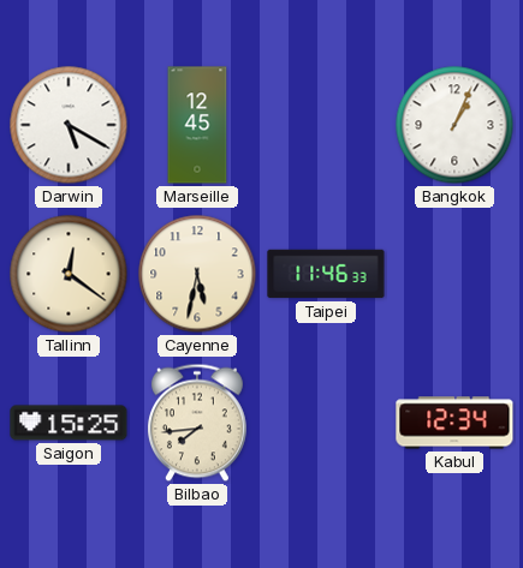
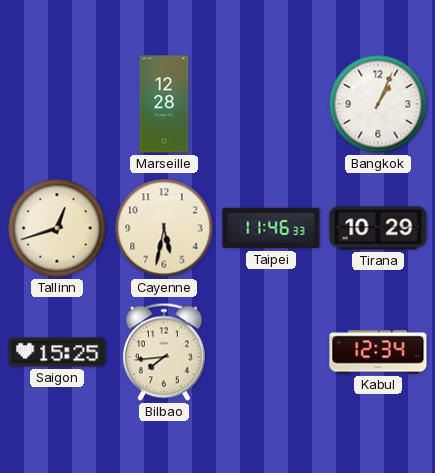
Darwin: 5:20 -> none
Marseille: 12:45 -> 12:28
Tallinn: 12:21 -> 12:42
Tirana: none -> 10:29
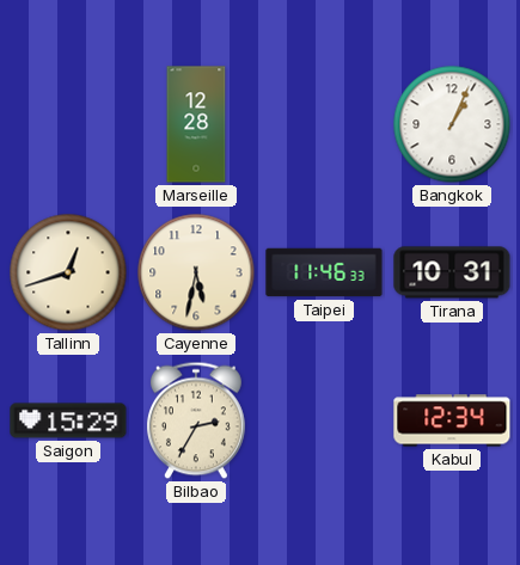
Tirana: 10:29 -> 10:31
Saigon: 15:25 -> 15:29
Bilbao: 7:44 -> 2:35
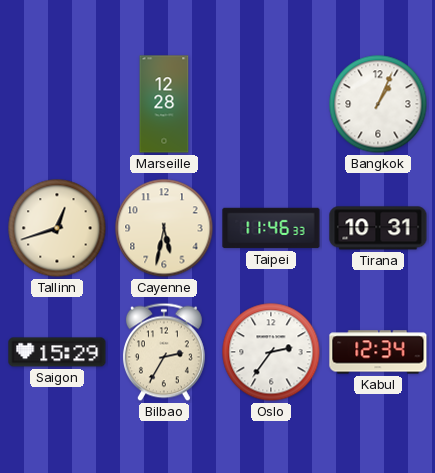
Oslo: none -> 2:36
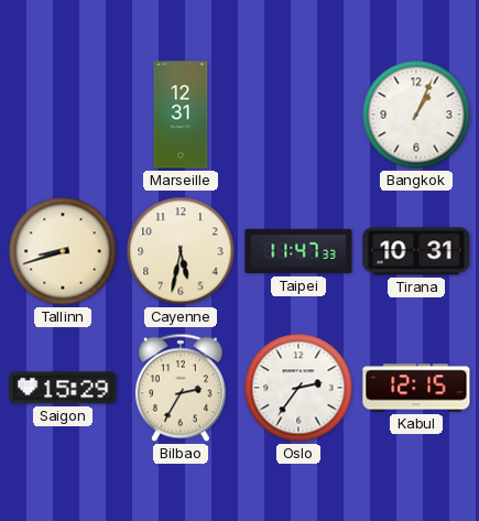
Marseille: 12:28 -> 12:31
Tallinn: 12:42 -> 8:42
Taipei: 11:46 -> 11:47
Kabul: 12:34 -> 12:15
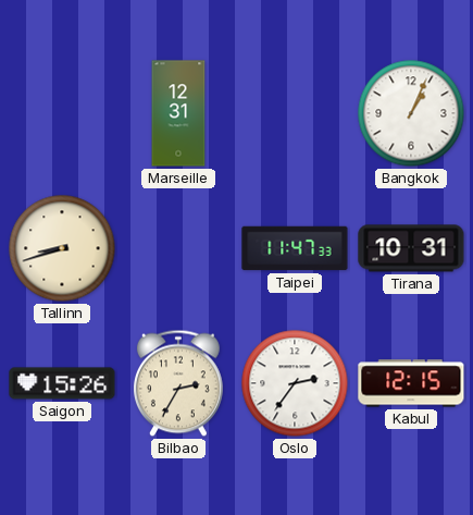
Cayenne: 5:32 -> none
Saigon: 15:29 -> 15:26
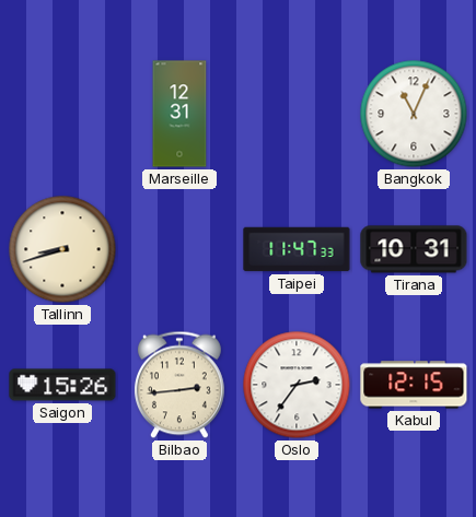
Bangkok: 1:04 -> 11:04
Bilbao: 2:35 -> 2:44
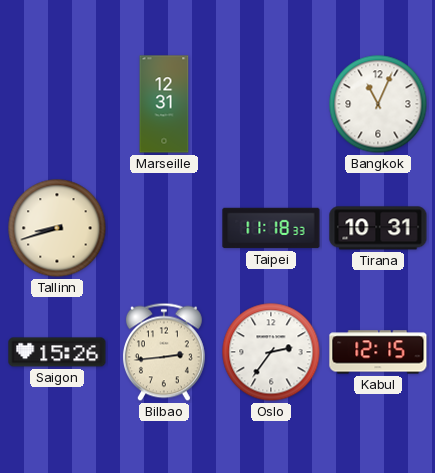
Taipei: 11:47 -> 11:18
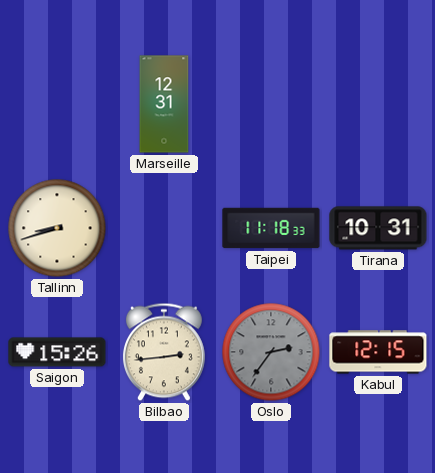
Bangkok: 11:04 -> none
Oslo dial: white -> grey
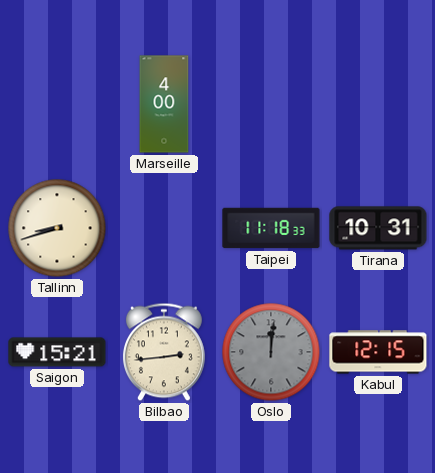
Marseille: 12:31 -> 4:00
Saigon: 15:26 -> 15:21
Oslo: 2:36 -> 12:01
